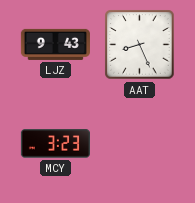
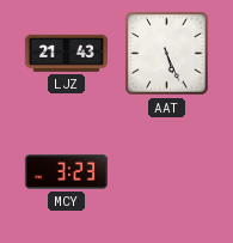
LJZ: 9:43 -> 21:43
AAT: 8:26 -> 5:26
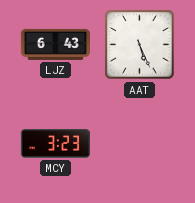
LJZ: 21:43 -> 6:43
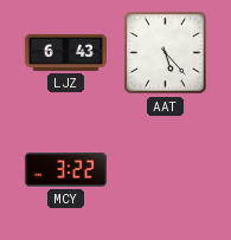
AAT: 5:26 -> 5:23
MCY: 3:23 -> 3:22
